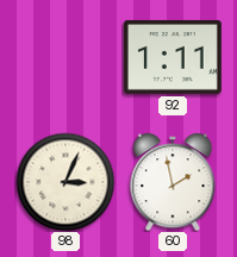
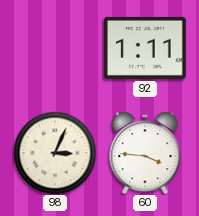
60: 1:58 -> 3:46
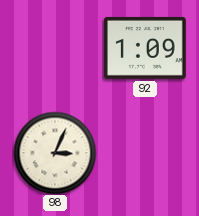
92: 1:11 -> 1:09
60: 3:46 -> none
